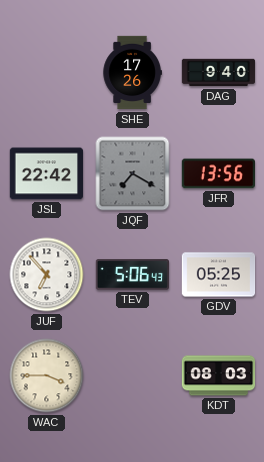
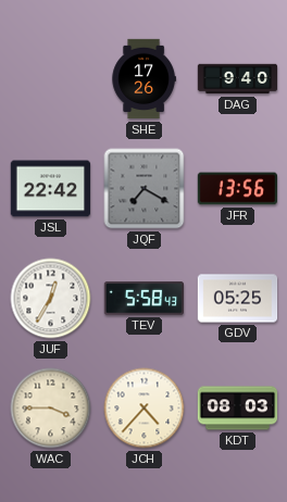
JUF: 6:53 -> 12:35
TEV: 5:06 -> 5:58
JCH: none -> 4:37
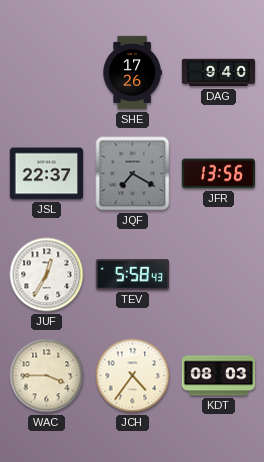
JSL: 22:42 -> 22:37
GDV: 05:25 -> none
JCH: 4:37 -> 4:36
